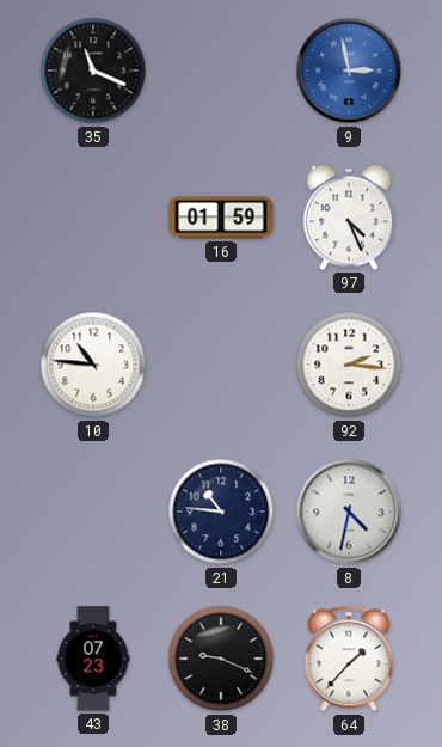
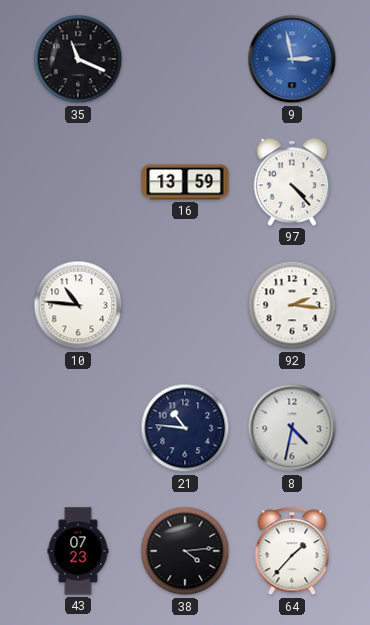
16: 01:59 -> 13:59
97: 4:26 -> 4:23
38: 9:19 -> 4:14
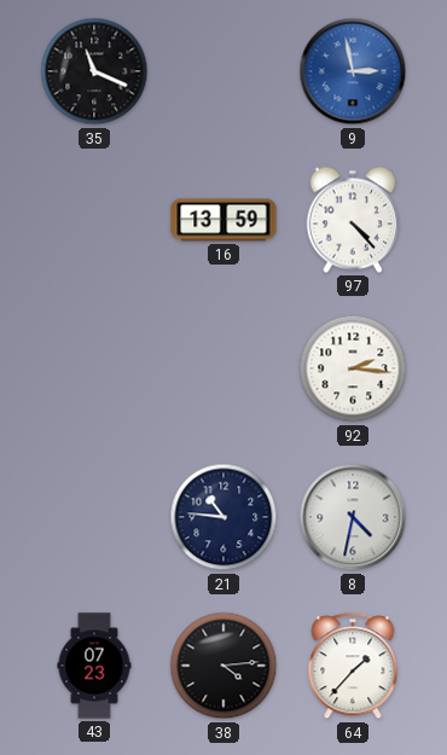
10: 10:46 -> none
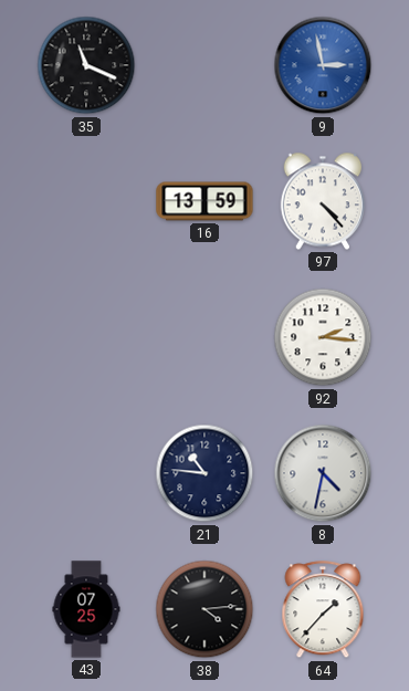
43: 07:23 -> 07:25
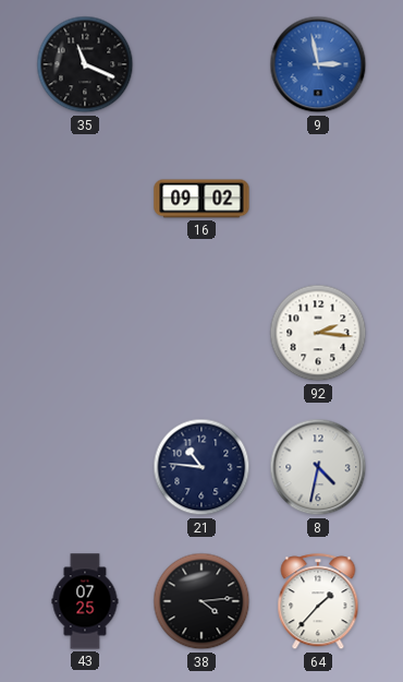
16: 13:59 -> 09:02
97: 4:23 -> none
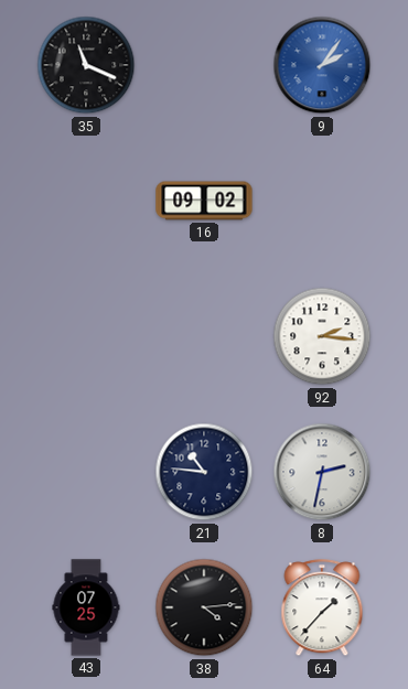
9: 2:58 -> 2:06
8: 4:32 -> 2:32
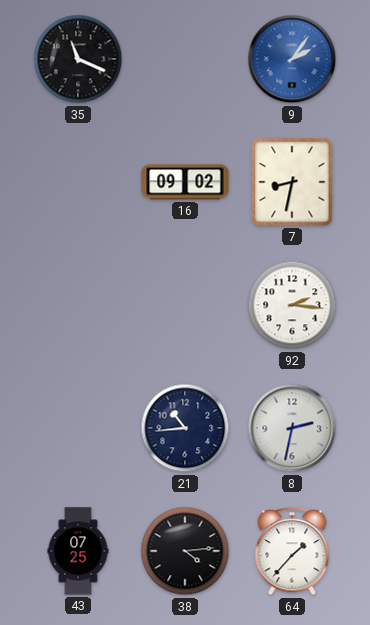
7: none -> 8:32
21: 10:46 -> 10:44
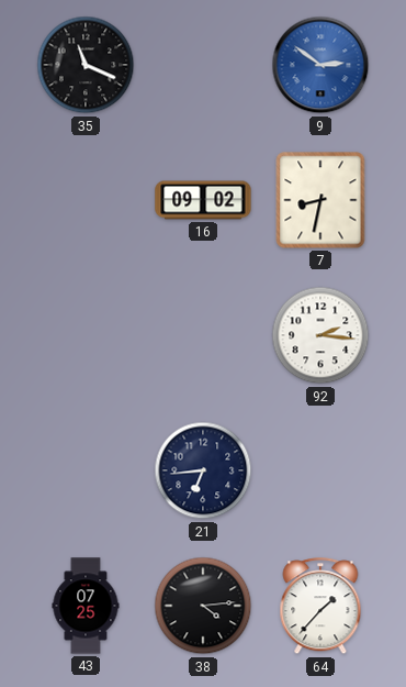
9: 2:06 -> 2:51
21: 10:44 -> 6:44
8: 2:32 -> none
